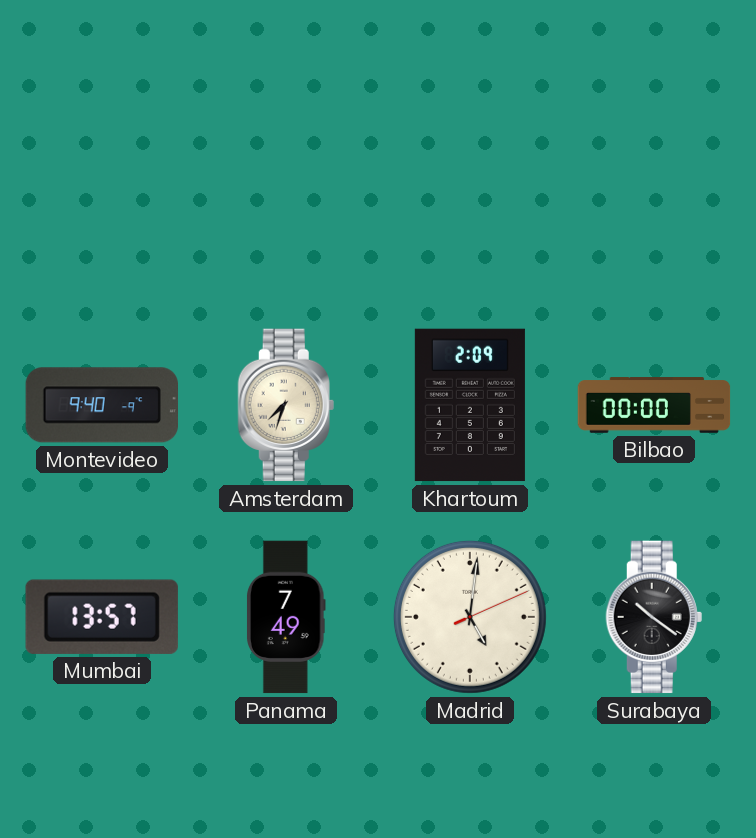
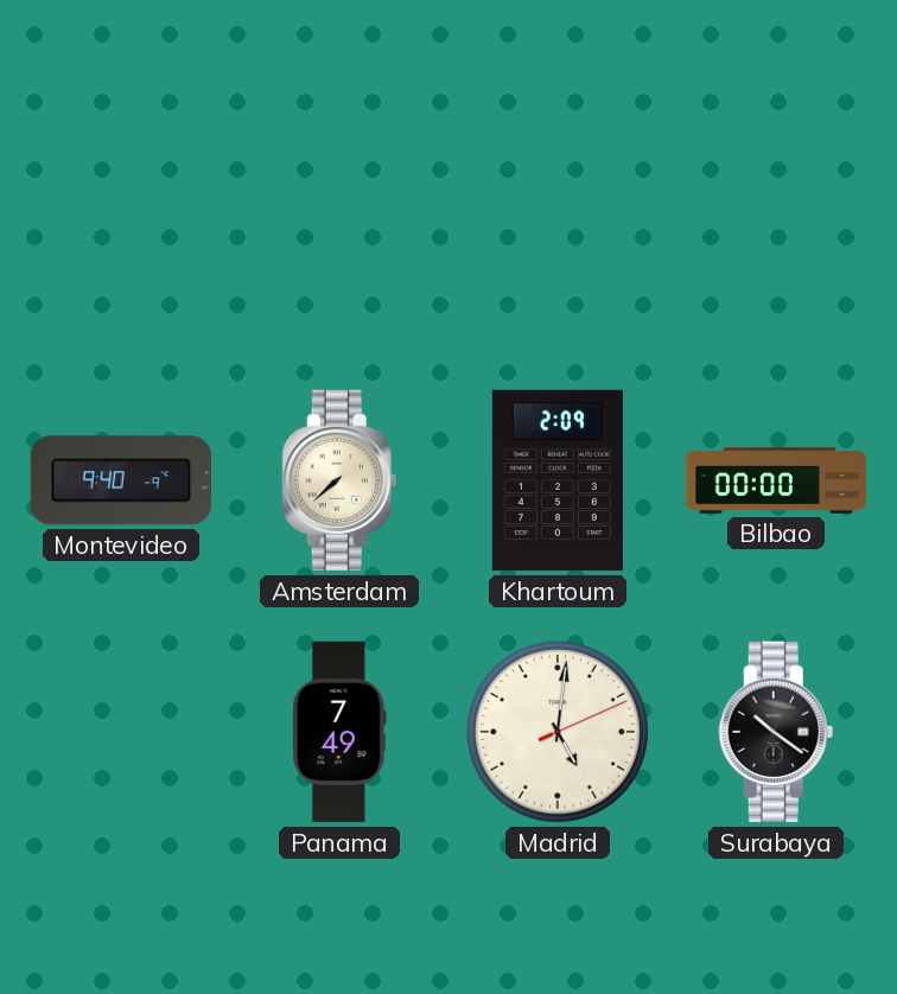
Amsterdam: 7:33 -> 7:38
Mumbai: 13:57 -> none
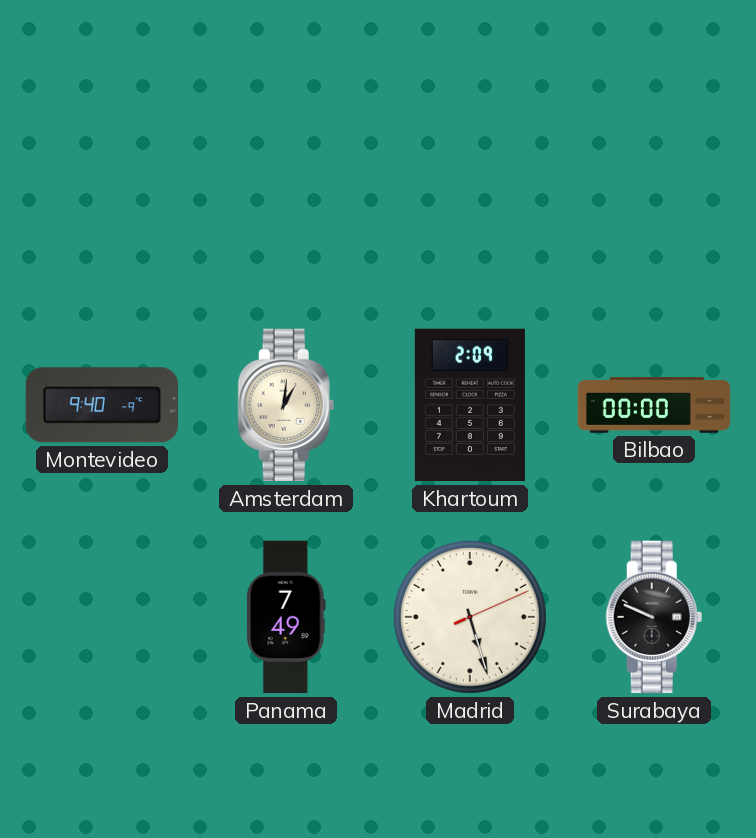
Amsterdam: 7:38 -> 1:01
Madrid: 5:01 -> 5:27
Surabaya: 10:21 -> 9:49
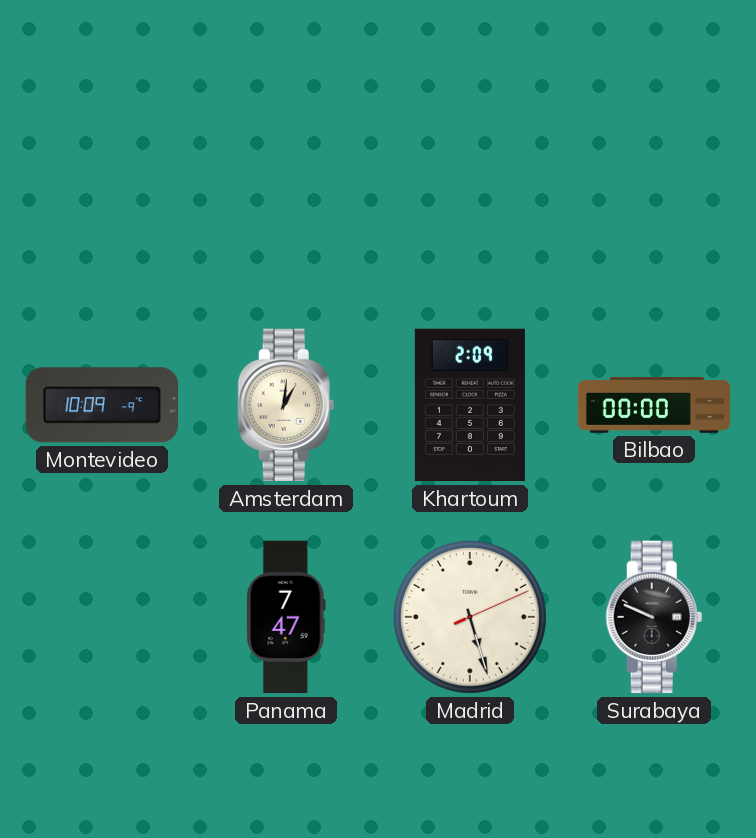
Montevideo: 9:40 -> 10:09
Panama: 7:49 -> 7:47
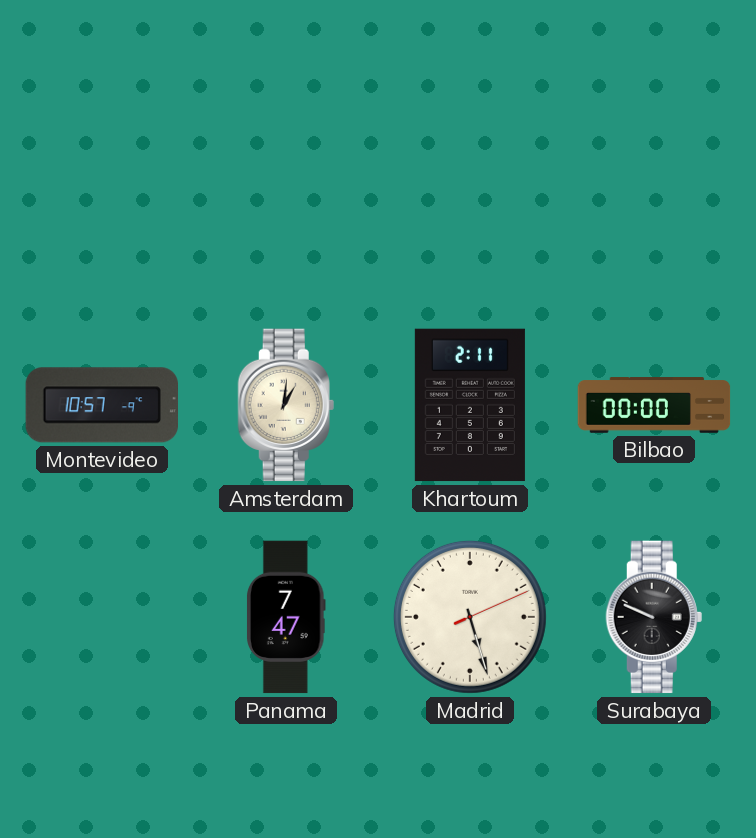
Montevideo: 10:09 -> 10:57
Khartoum: 2:09 -> 2:11
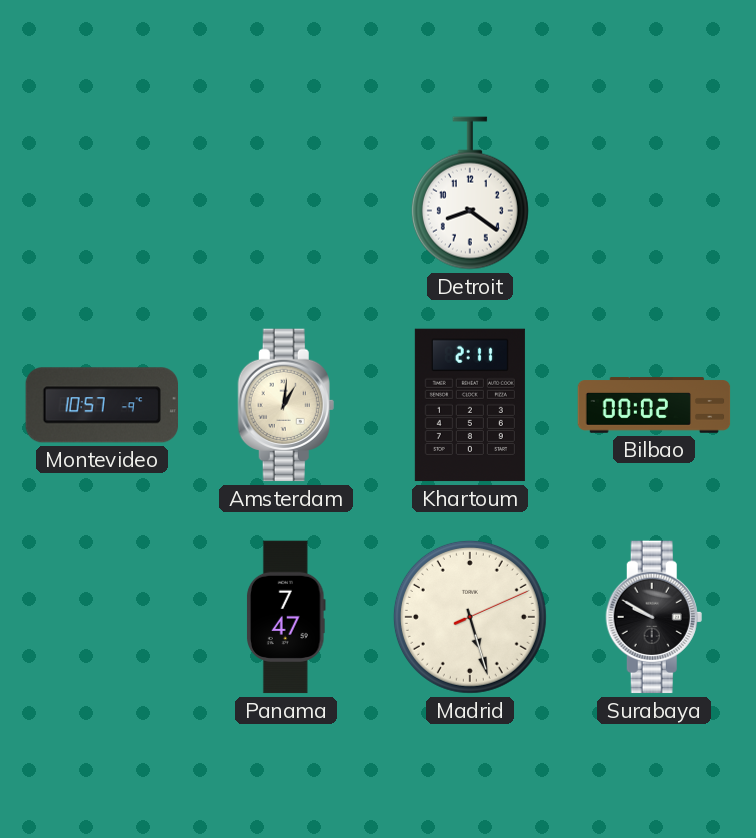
Detroit: none -> 8:21
Bilbao: 00:00 -> 00:02
Surabaya: 9:49 -> 9:50
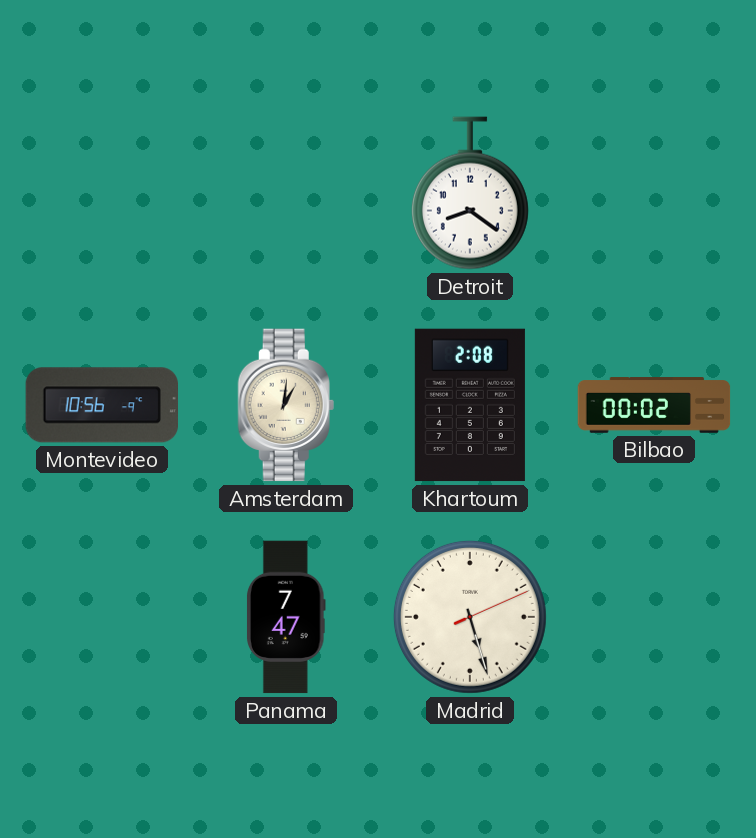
Montevideo: 10:57 -> 10:56
Khartoum: 2:11 -> 2:08
Surabaya: 9:50 -> none
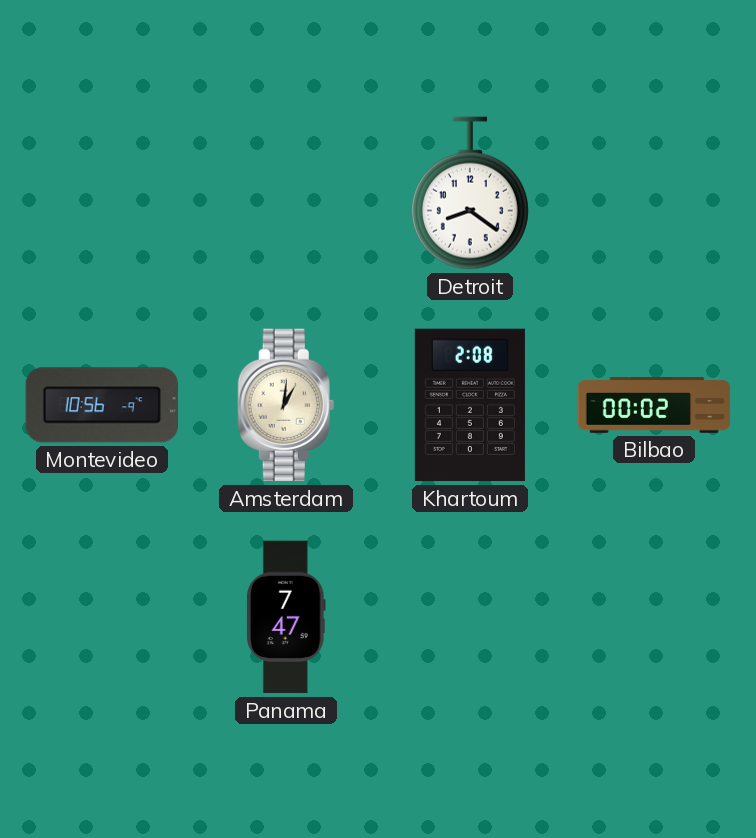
Madrid: 5:27 -> none
